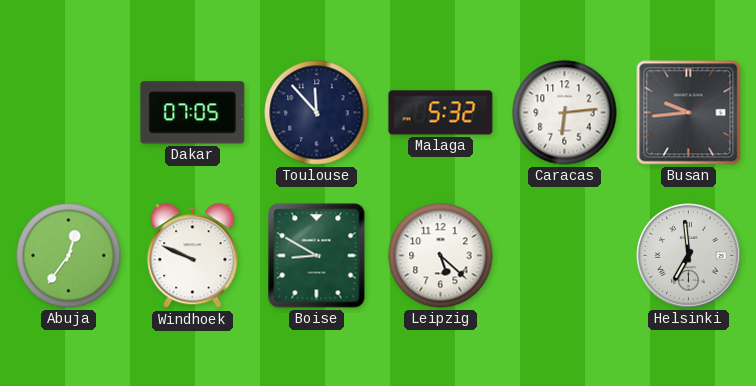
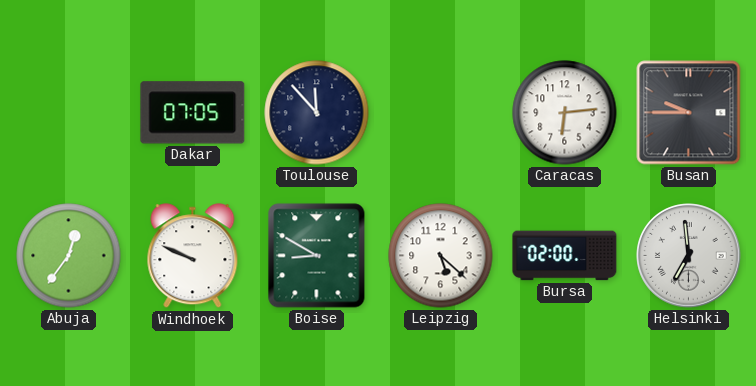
Malaga: 5:32 -> none
Busan: 9:44 -> 9:45
Bursa: none -> 02:00
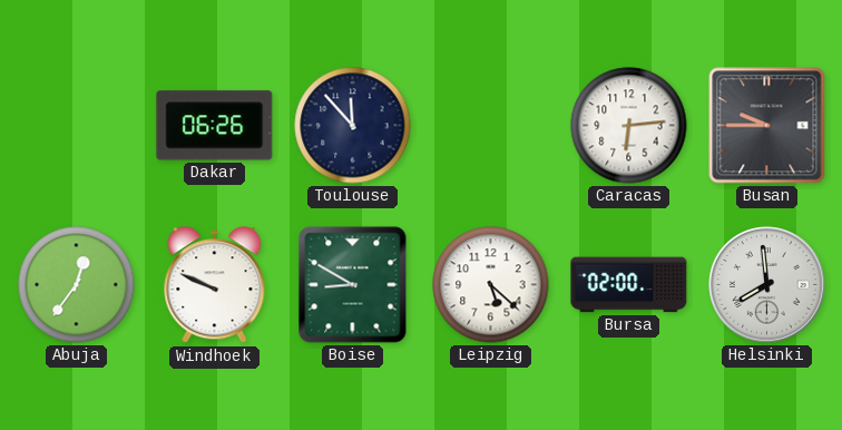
Dakar: 07:05 -> 06:26
Helsinki: 6:59 -> 7:59
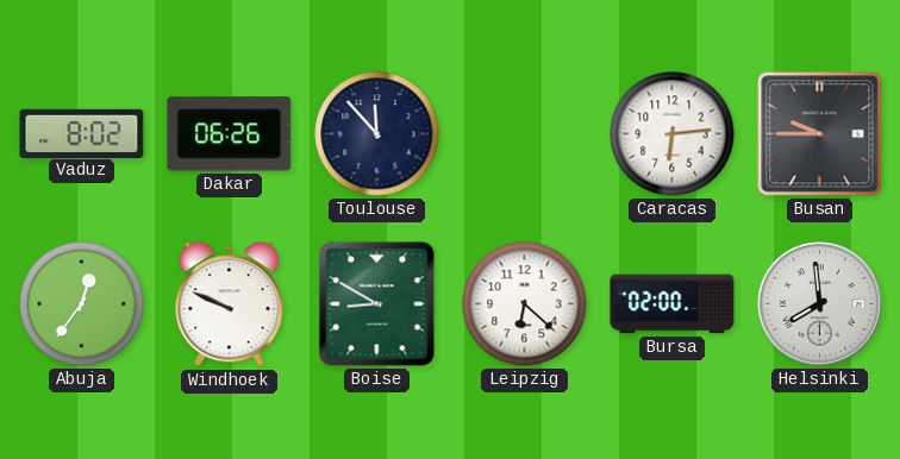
Vaduz: none -> 8:02
Leipzig: 5:22 -> 6:22
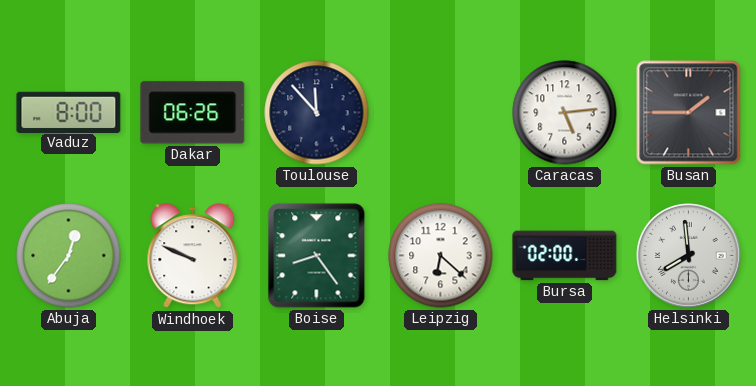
Vaduz: 8:02 -> 8:00
Caracas: 6:14 -> 5:14
Busan: 9:45 -> 1:45
Boise: 8:50 -> 8:24
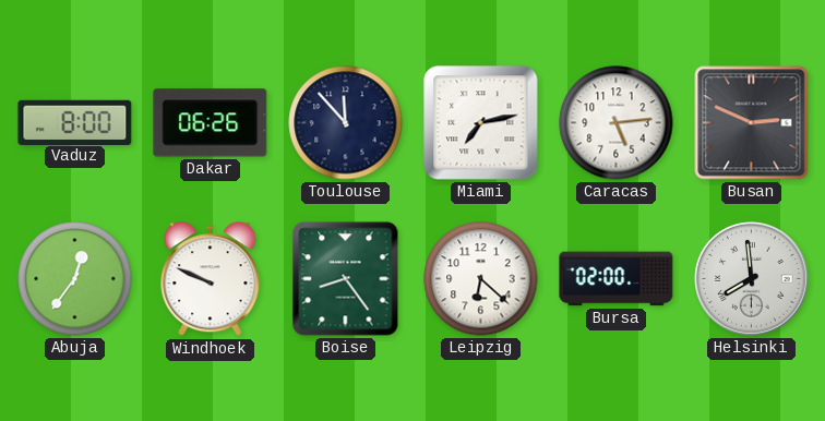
Miami: none -> 7:13
Busan: 1:45 -> 2:49
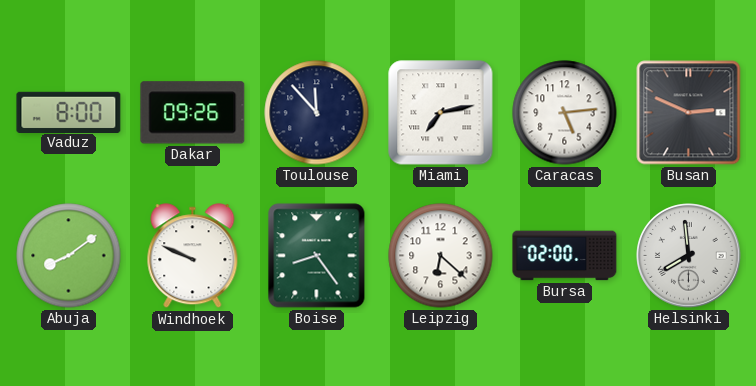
Dakar: 06:26 -> 09:26
Abuja: 12:36 -> 8:09
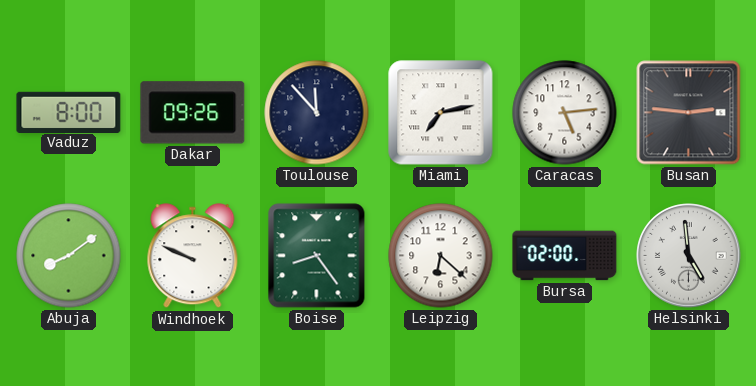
Busan: 2:49 -> 2:46
Helsinki: 7:59 -> 4:59
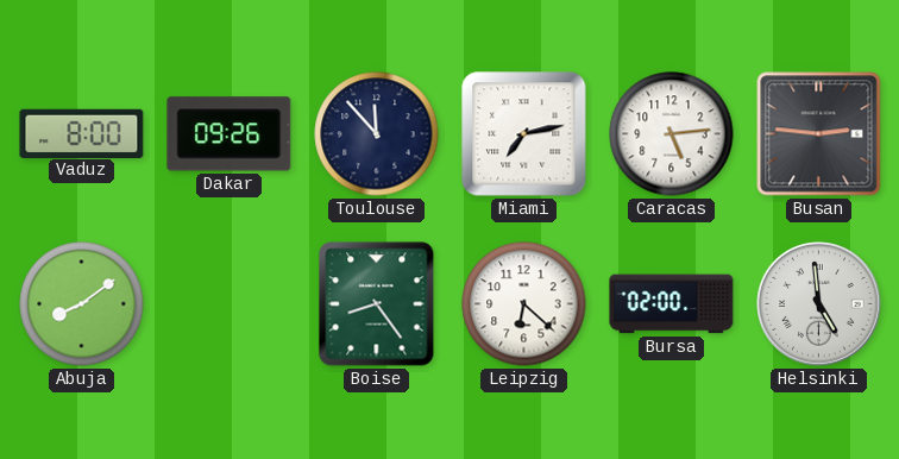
Windhoek: 9:49 -> none
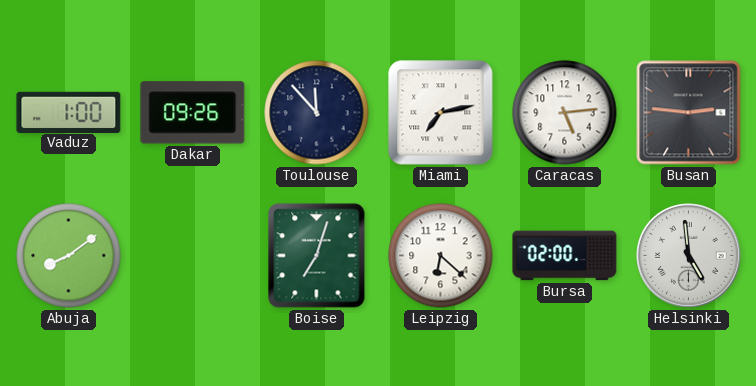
Vaduz: 8:00 -> 1:00
Boise: 8:24 -> 7:03
